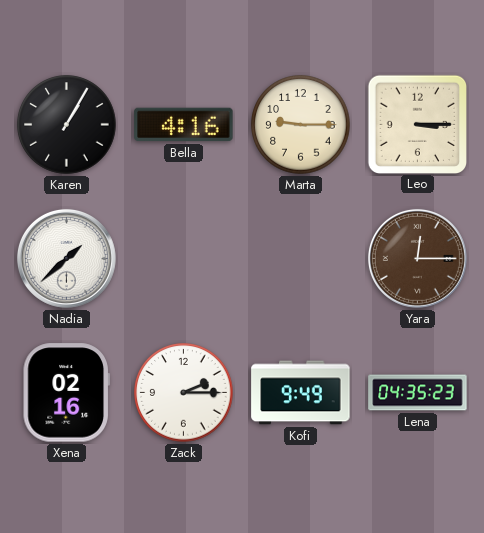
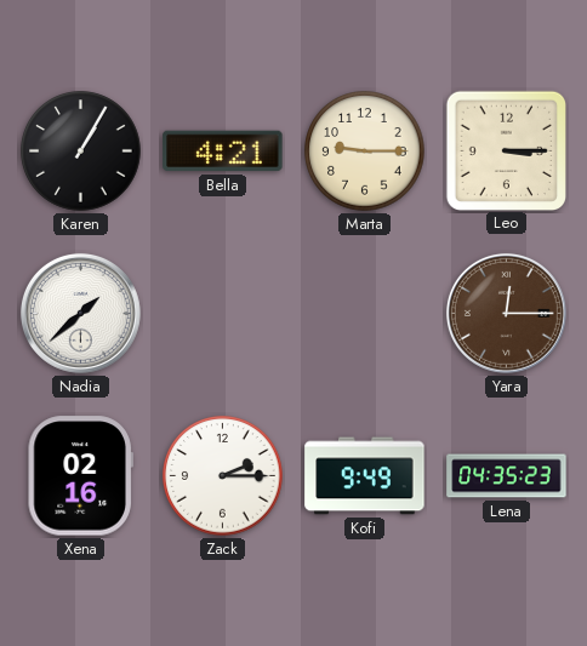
Bella: 4:16 -> 4:21
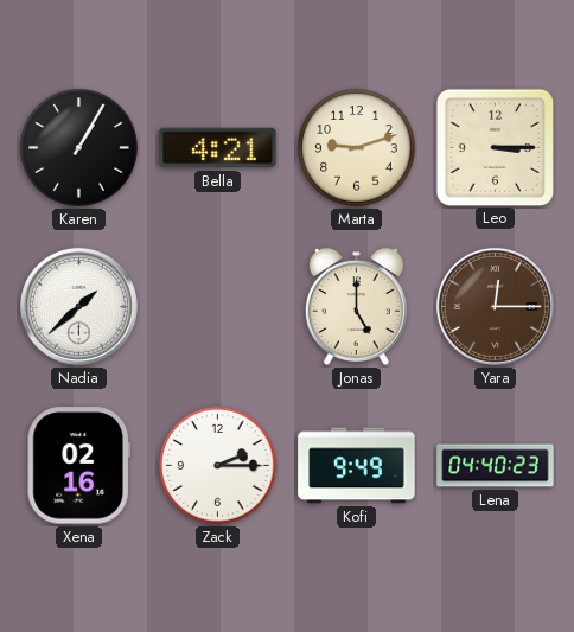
Marta: 9:15 -> 9:12
Jonas: none -> 5:00
Lena: 04:35 -> 04:40
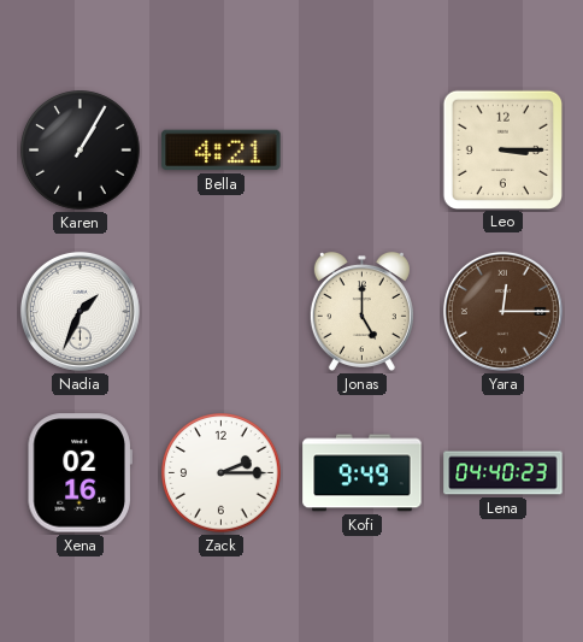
Marta: 9:12 -> none
Nadia: 1:38 -> 1:34
